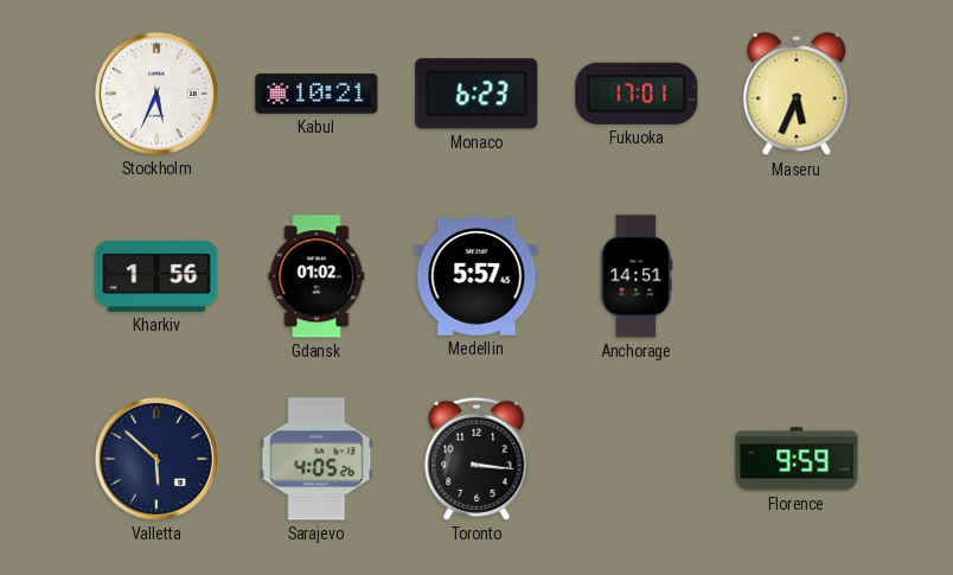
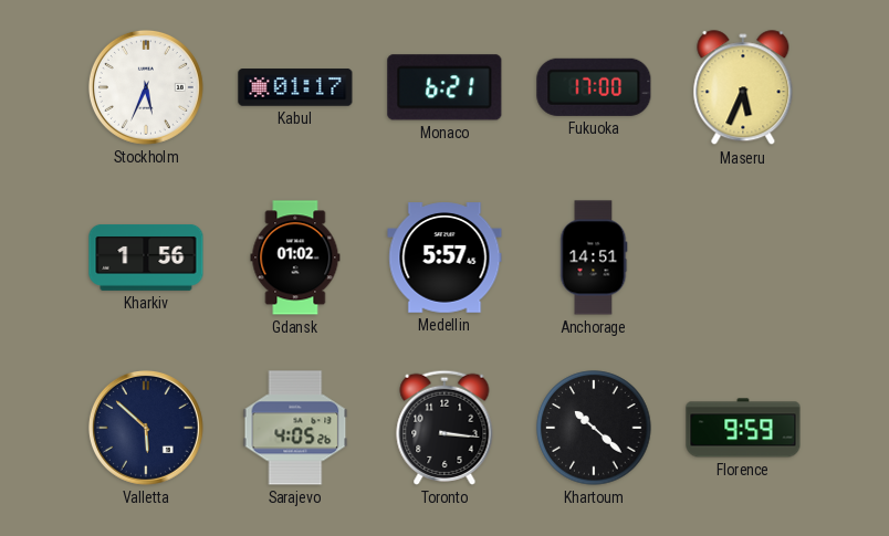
Kabul: 10:21 -> 01:17
Monaco: 6:23 -> 6:21
Fukuoka: 17:01 -> 17:00
Khartoum: none -> 10:22
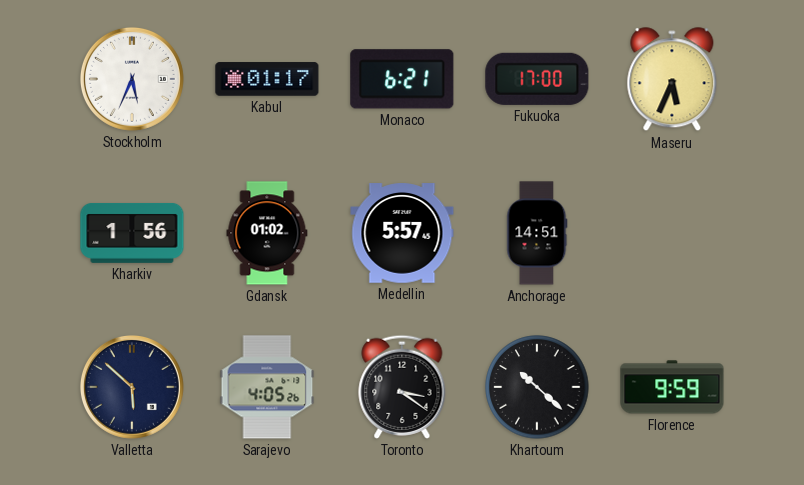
Toronto: 3:16 -> 3:21
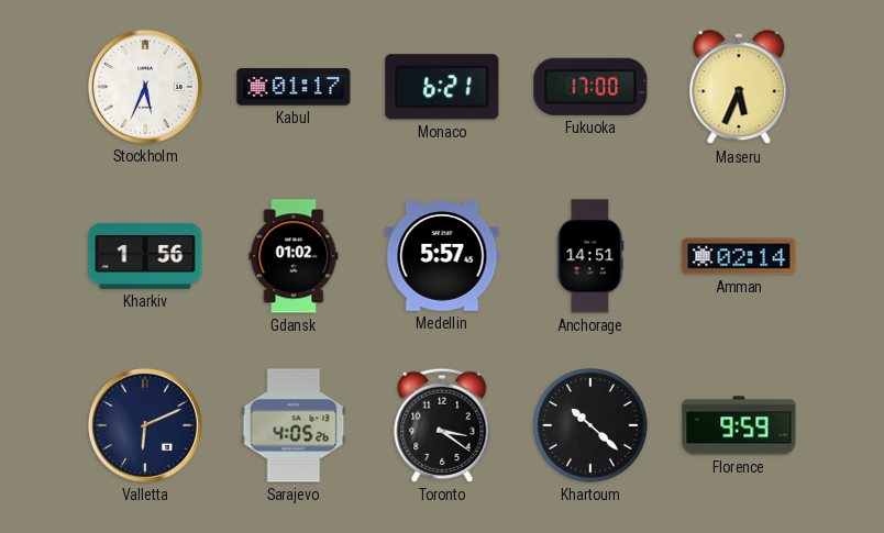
Amman: none -> 02:14
Valletta: 5:52 -> 6:11
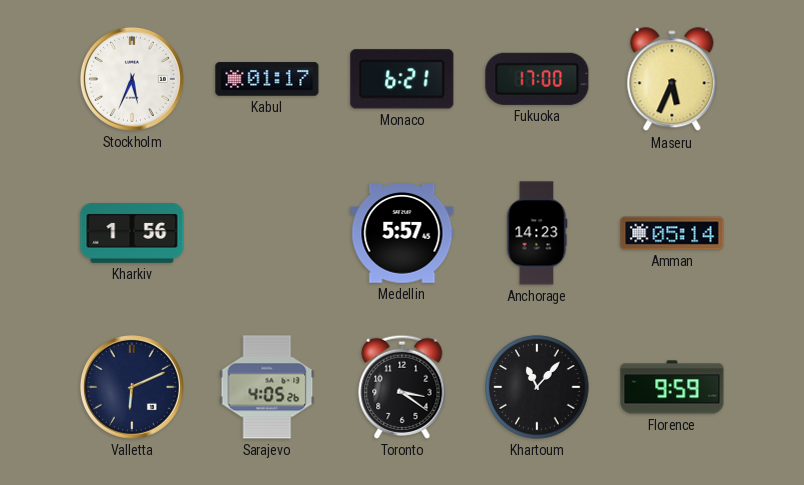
Gdansk: 01:02 -> none
Anchorage: 14:51 -> 14:23
Amman: 02:14 -> 05:14
Khartoum: 10:22 -> 11:07
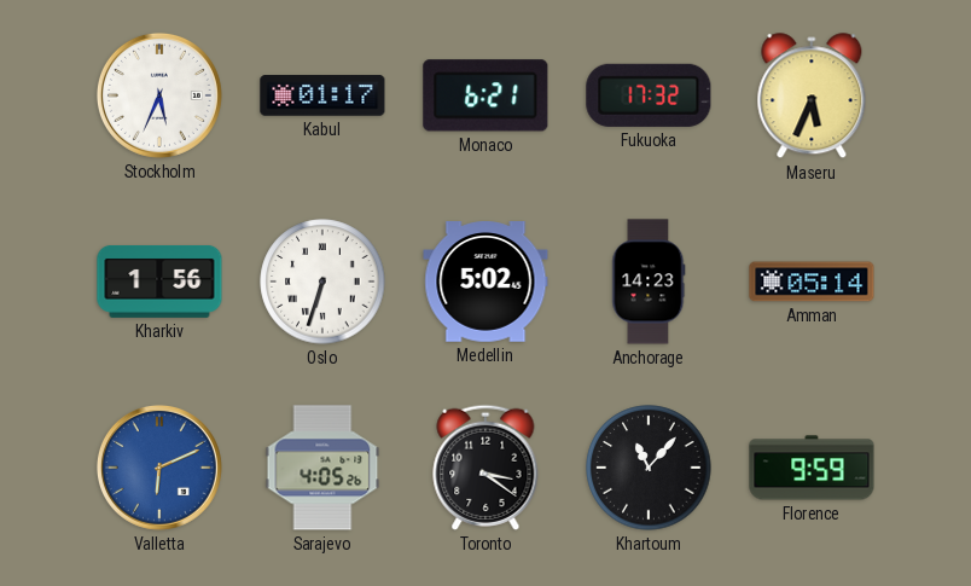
Fukuoka: 17:00 -> 17:32
Oslo: none -> 6:33
Medellin: 5:57 -> 5:02
Valletta dial: navy -> blue
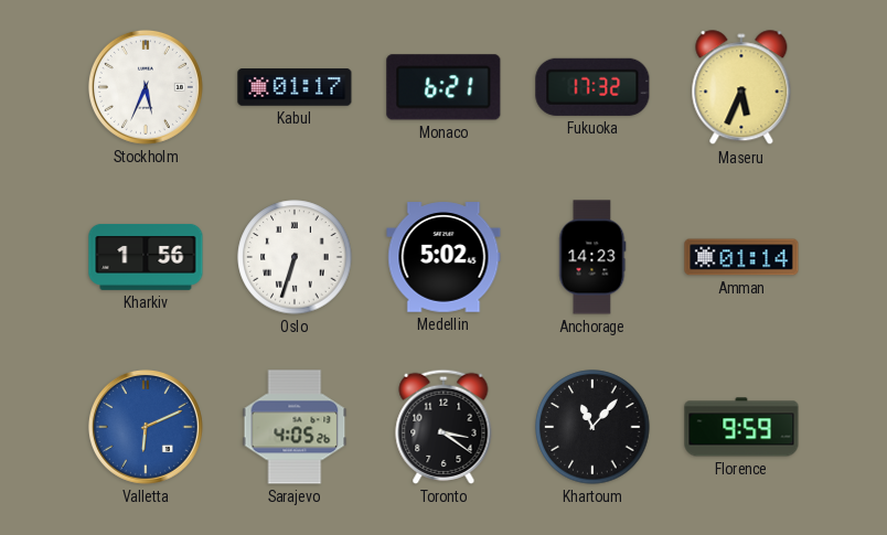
Amman: 05:14 -> 01:14
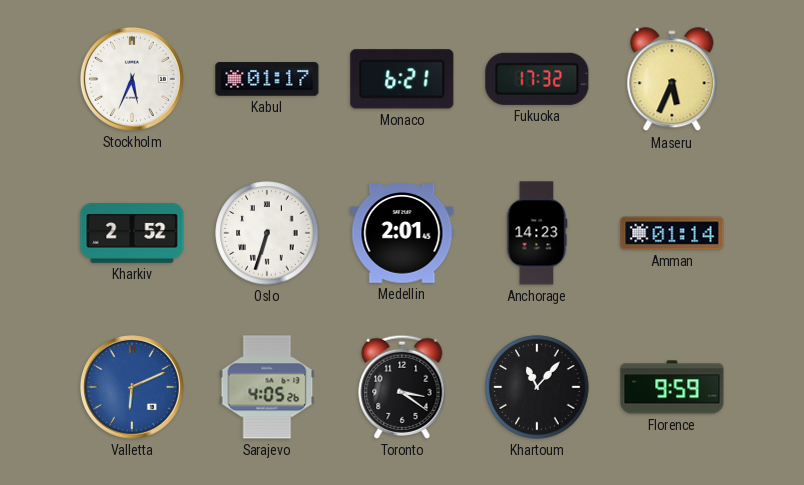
Kharkiv: 1:56 -> 2:52
Medellin: 5:02 -> 2:01
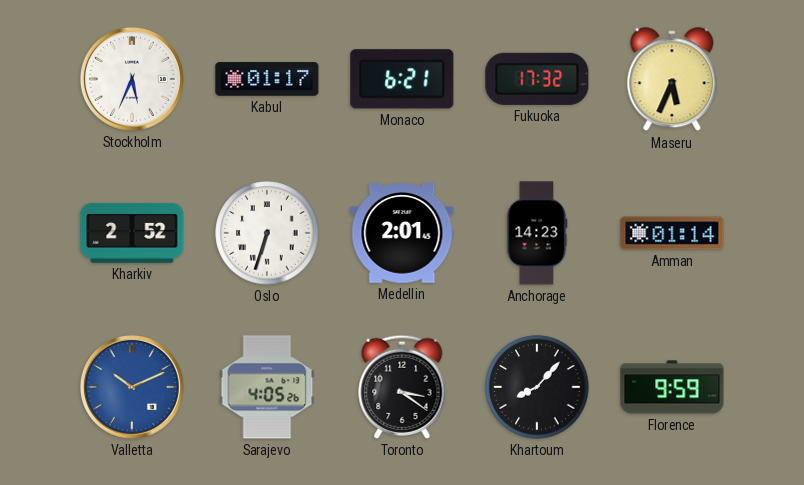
Valletta: 6:11 -> 10:11
Khartoum: 11:07 -> 8:07
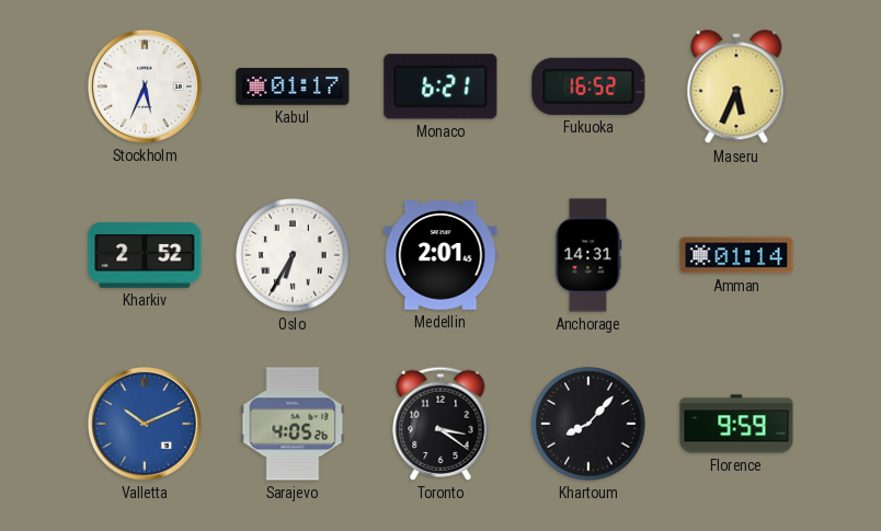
Fukuoka: 17:32 -> 16:52
Oslo: 6:33 -> 6:35
Anchorage: 14:23 -> 14:31
